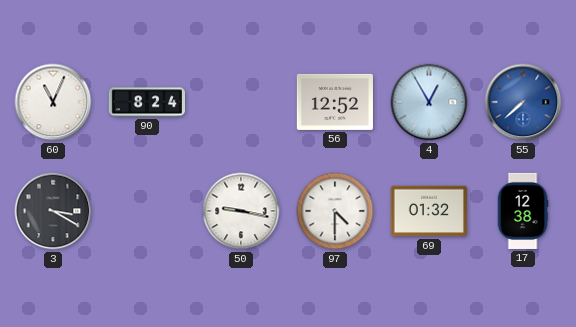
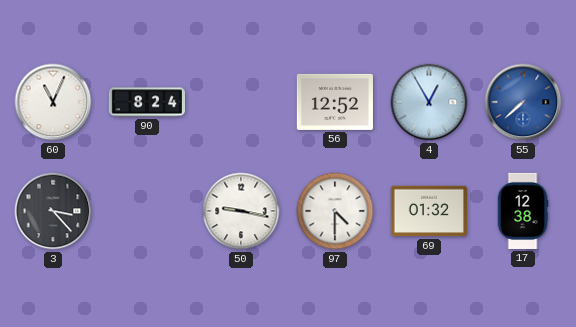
3: 3:20 -> 3:23
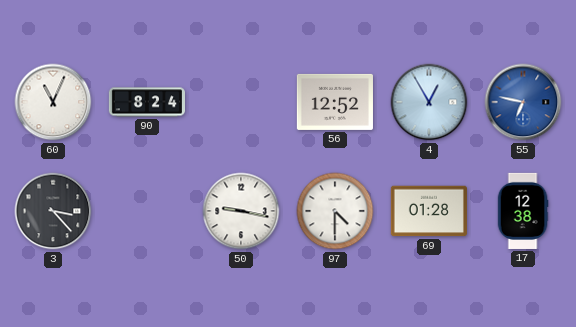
55: 7:38 -> 6:47
69: 01:32 -> 01:28
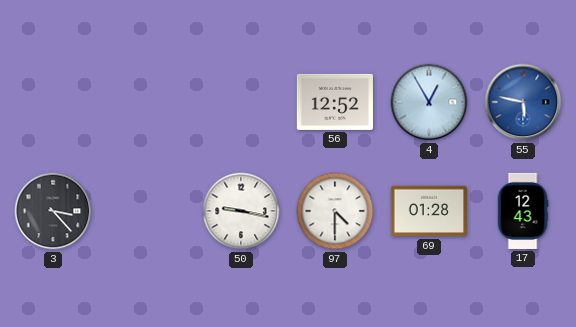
60: 11:04 -> none
90: 8:24 -> none
55: 6:47 -> 5:47
17: 12:38 -> 12:43
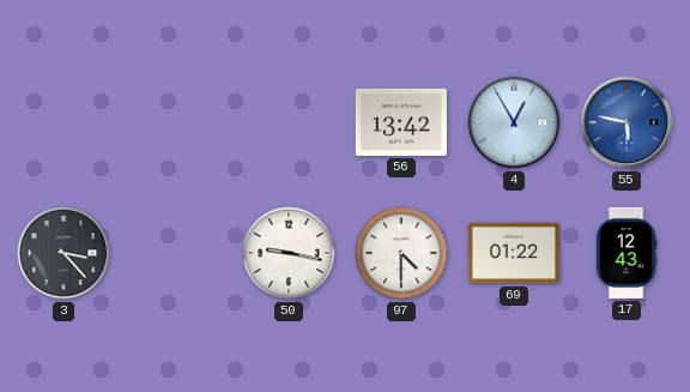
56: 12:52 -> 13:42
69: 01:28 -> 01:22
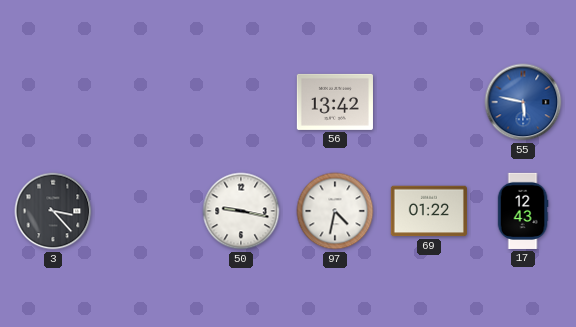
4: 12:55 -> none
97: 4:30 -> 4:32
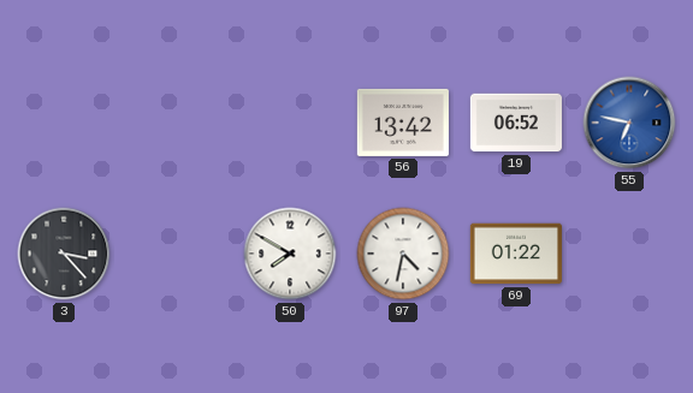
19: none -> 06:52
55: 5:47 -> 6:47
50: 9:17 -> 7:50
17: 12:43 -> none
